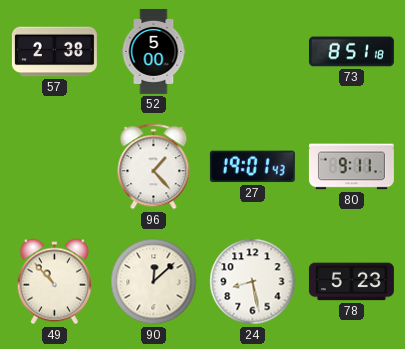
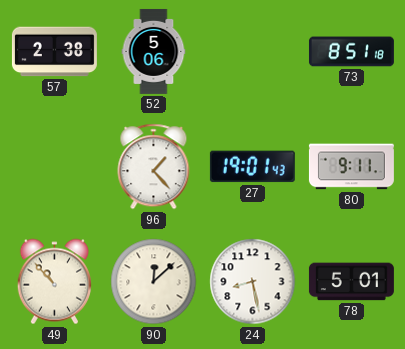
52: 5:00 -> 5:06
78: 5:23 -> 5:01
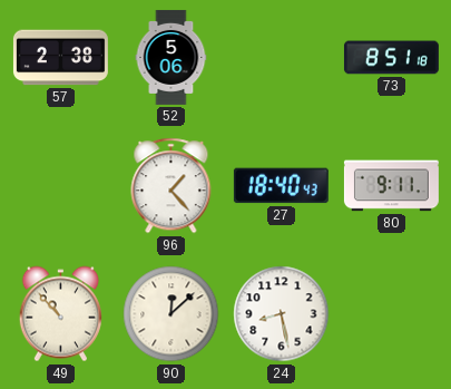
27: 19:01 -> 18:40
78: 5:01 -> none
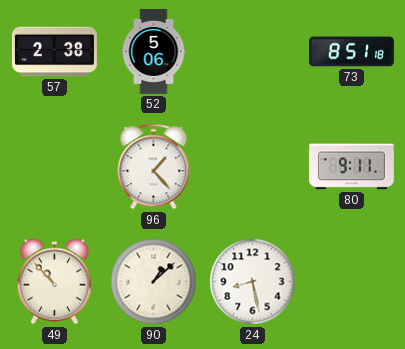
27: 18:40 -> none
90: 12:08 -> 1:08
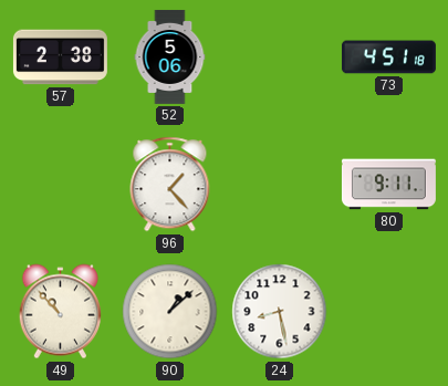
73: 8:51 -> 4:51
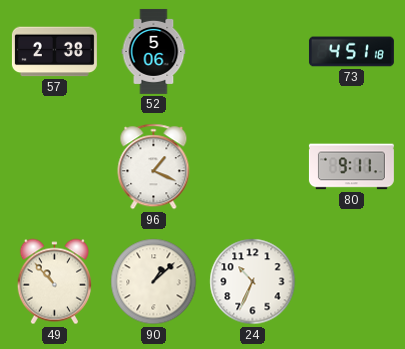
96: 1:23 -> 1:19
24: 8:28 -> 10:34
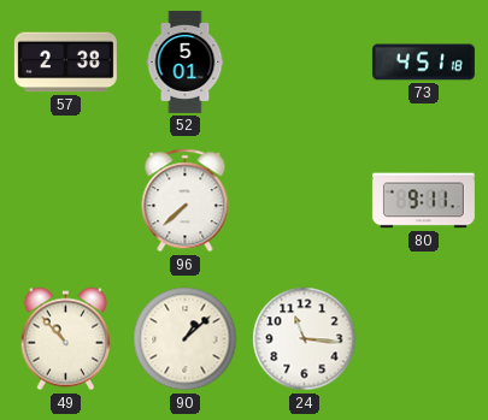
52: 5:06 -> 5:01
96: 1:19 -> 7:38
24: 10:34 -> 11:16
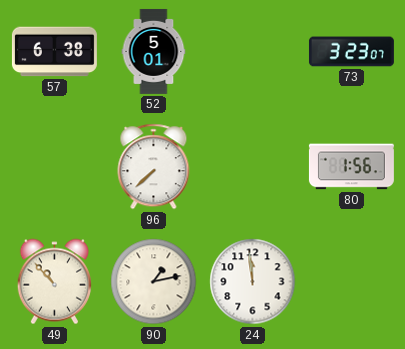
57: 2:38 -> 6:38
73: 4:51 -> 3:23
80: 9:11 -> 1:56
90: 1:08 -> 1:13
24: 11:16 -> 11:59
